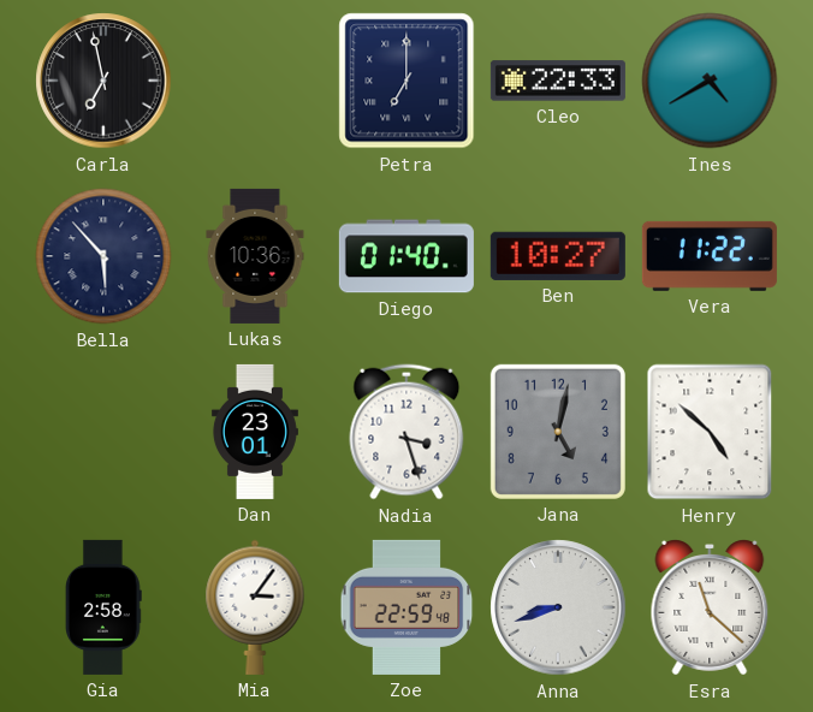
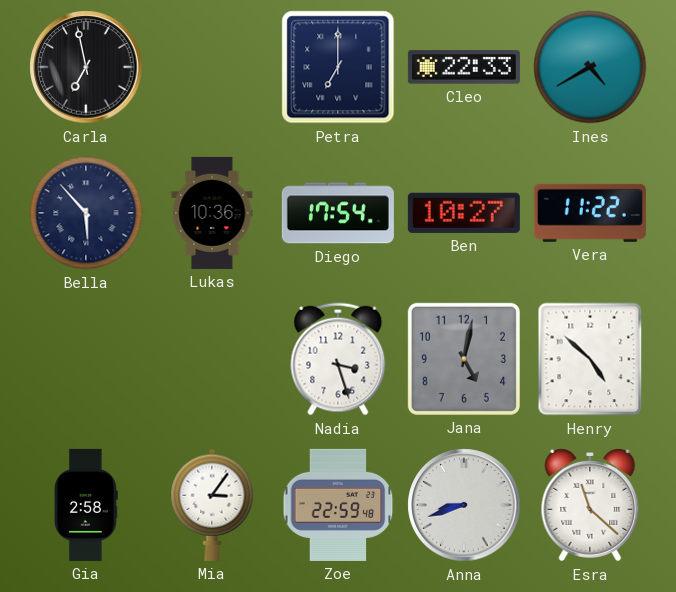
Diego: 01:40 -> 17:54
Dan: 23:01 -> none
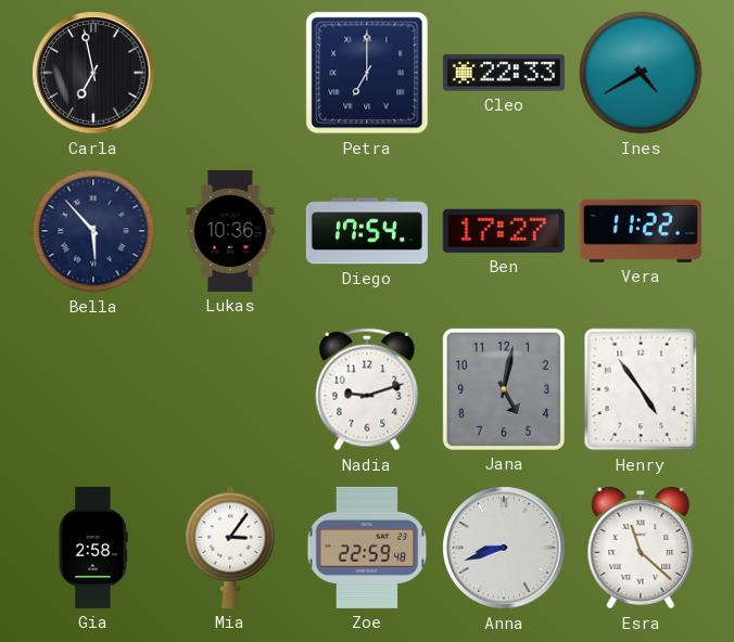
Ben: 10:27 -> 17:27
Nadia: 3:27 -> 9:12
Henry: 4:52 -> 4:54
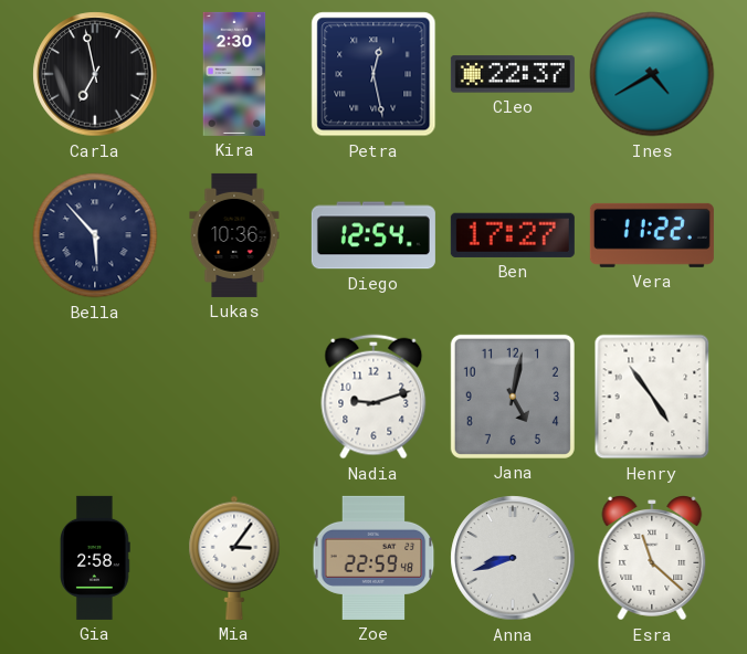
Kira: none -> 2:30
Petra: 7:00 -> 12:28
Cleo: 22:33 -> 22:37
Diego: 17:54 -> 12:54
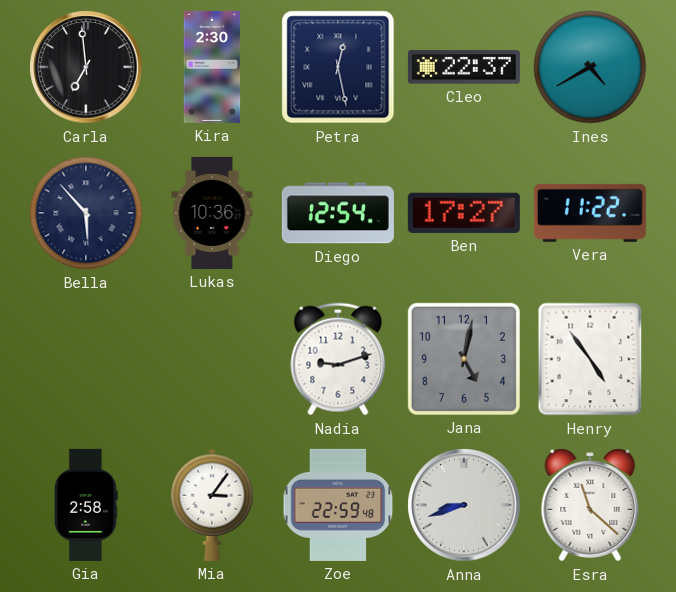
Carla: 6:58 -> 6:59
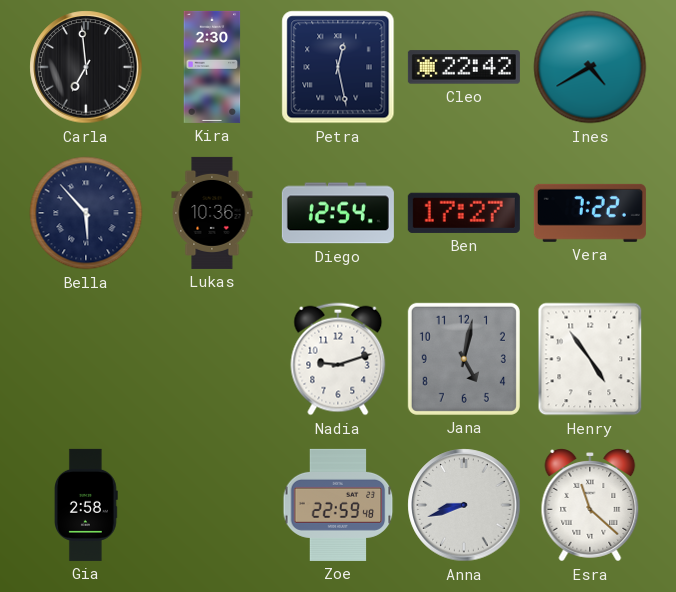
Cleo: 22:37 -> 22:42
Vera: 11:22 -> 7:22
Mia: 3:06 -> none
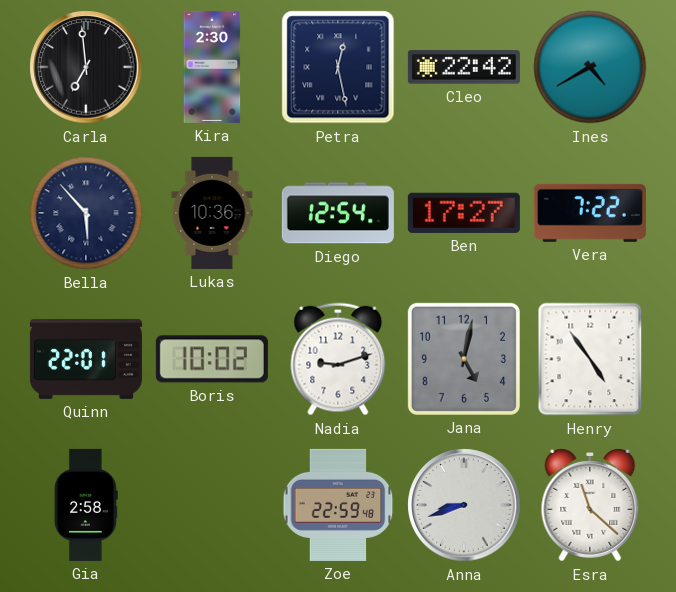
Quinn: none -> 22:01
Boris: none -> 10:02
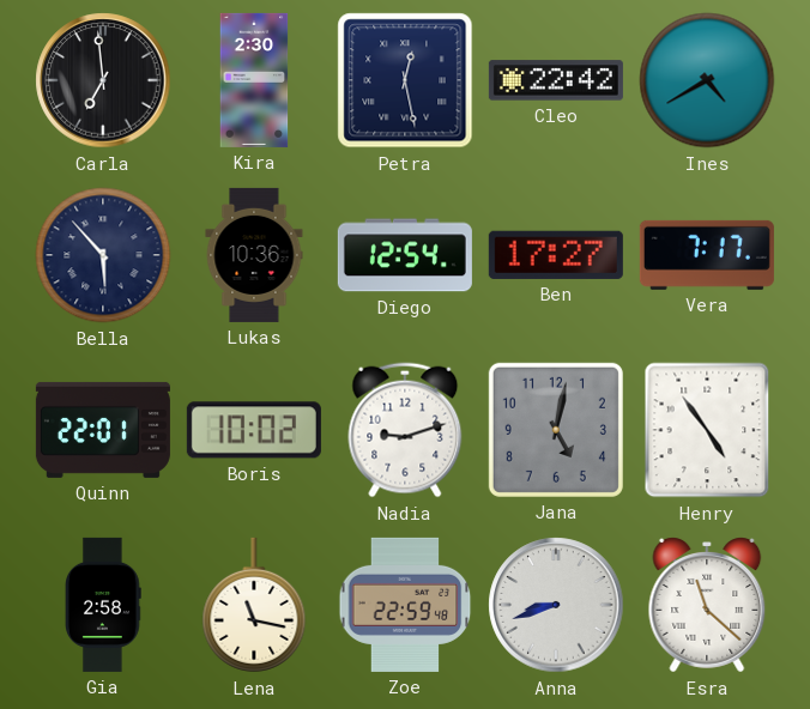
Vera: 7:22 -> 7:17
Lena: none -> 11:17
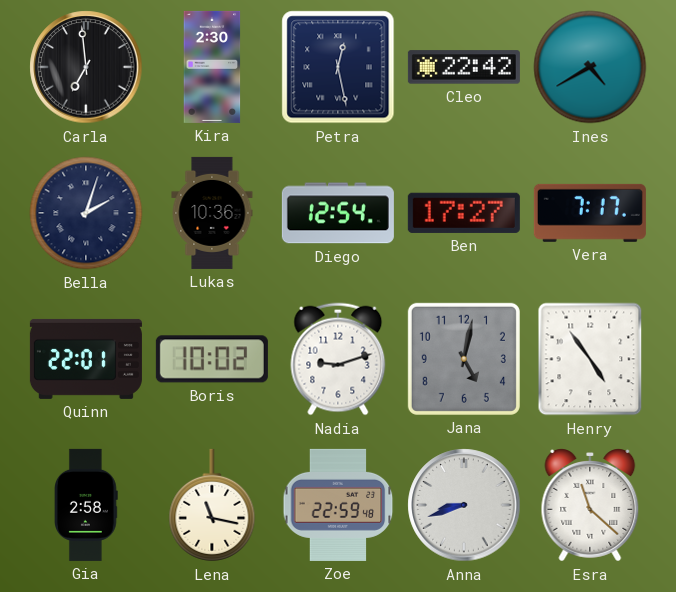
Bella: 5:53 -> 2:03
